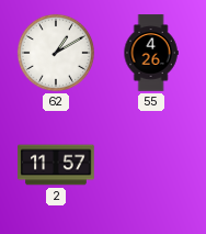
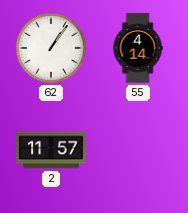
62: 1:10 -> 1:06
55: 4:26 -> 4:14
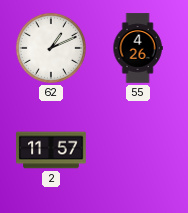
62: 1:06 -> 1:11
55: 4:14 -> 4:26
